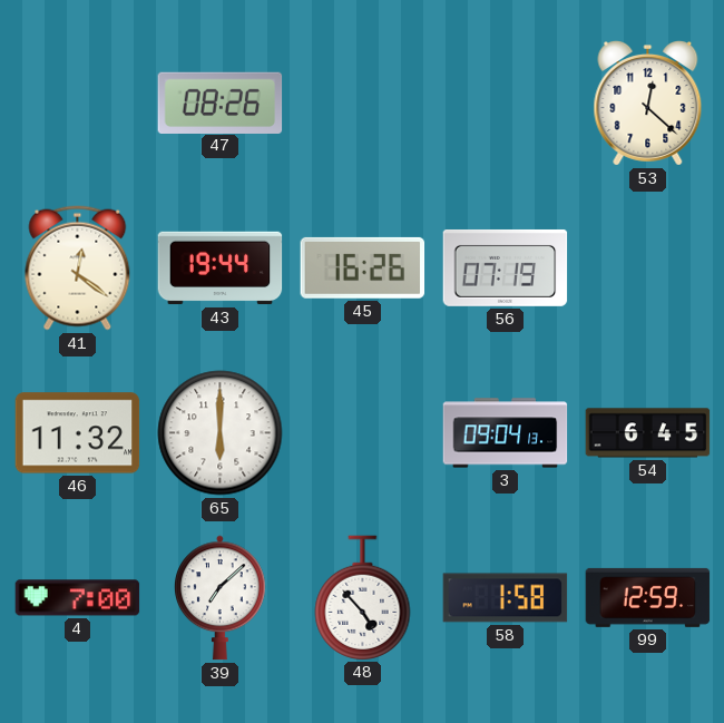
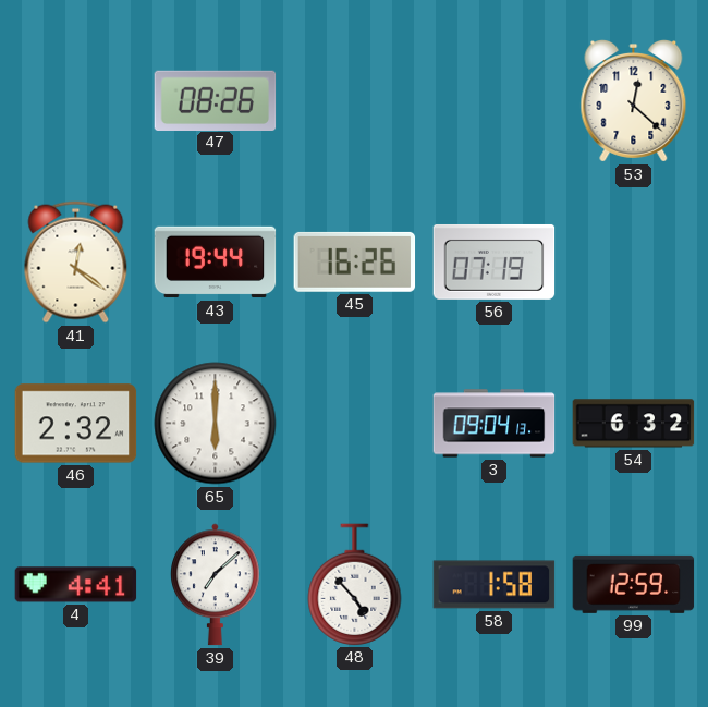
46: 11:32 -> 2:32
54: 6:45 -> 6:32
4: 7:00 -> 4:41
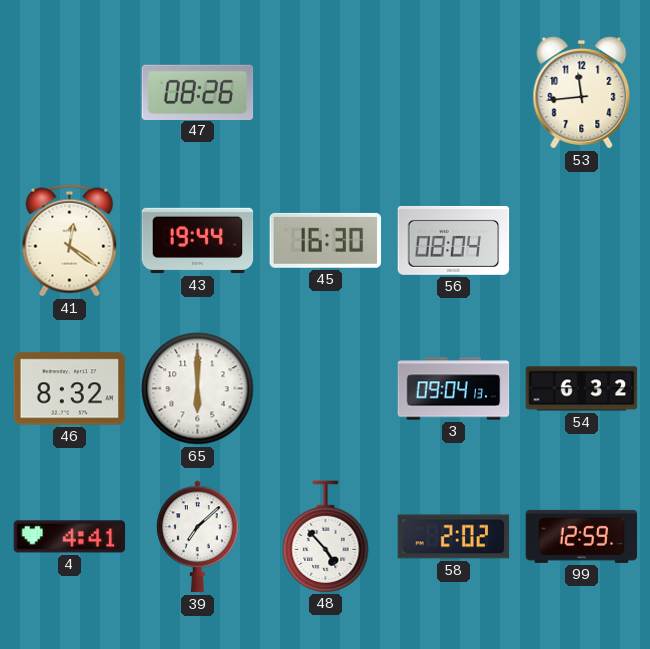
53: 12:22 -> 11:44
45: 16:26 -> 16:30
56: 07:19 -> 08:04
46: 2:32 -> 8:32
58: 1:58 -> 2:02
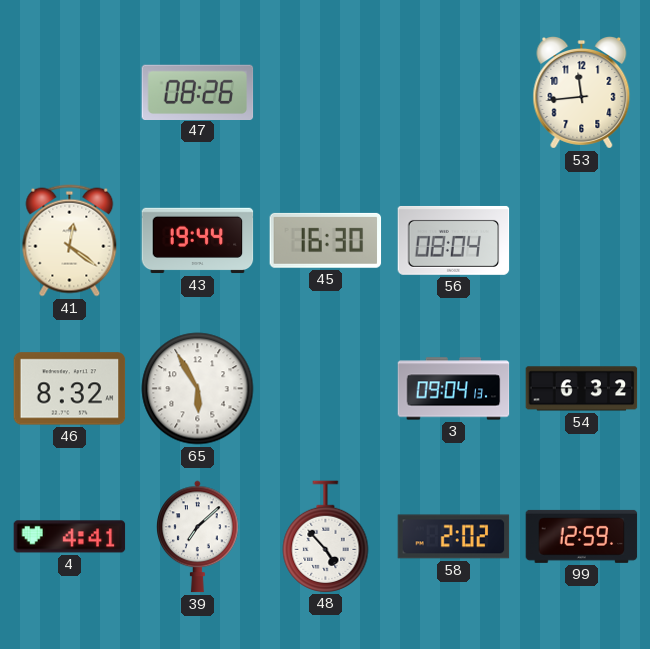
65: 6:00 -> 5:55
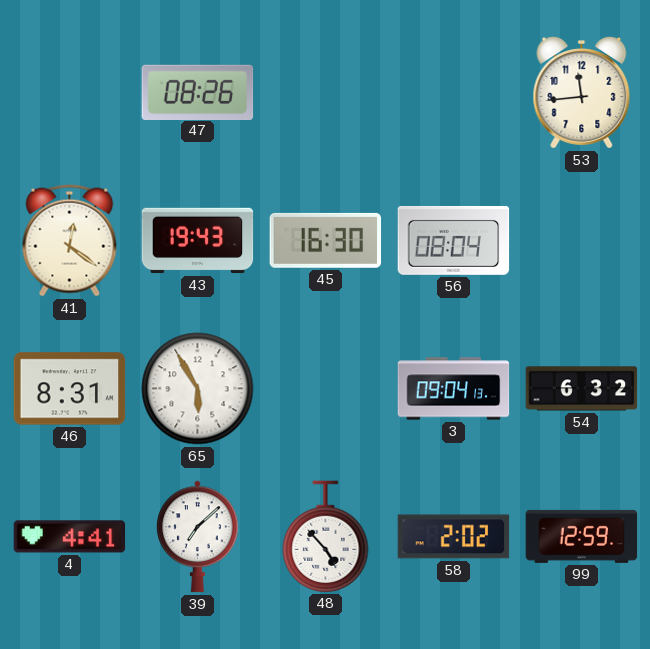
43: 19:44 -> 19:43
46: 8:32 -> 8:31
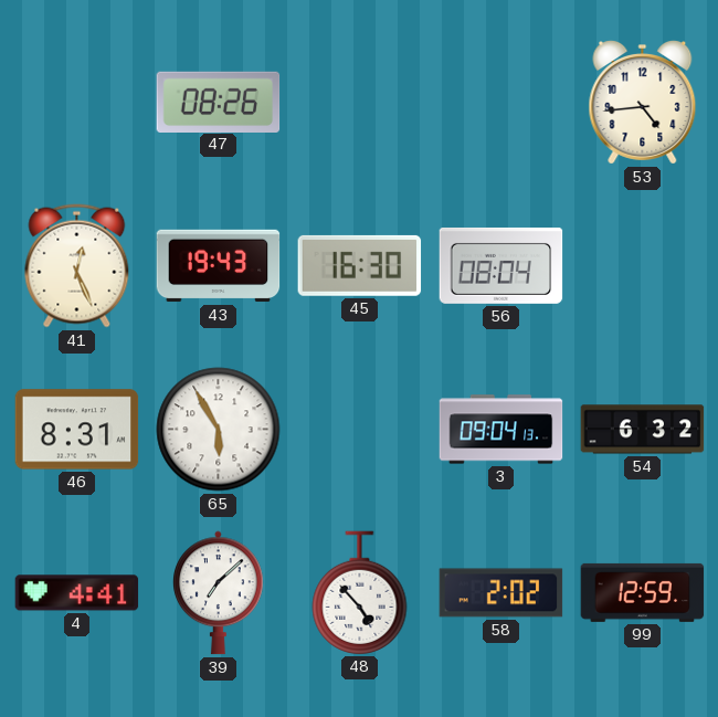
53: 11:44 -> 4:44
41: 12:21 -> 12:26
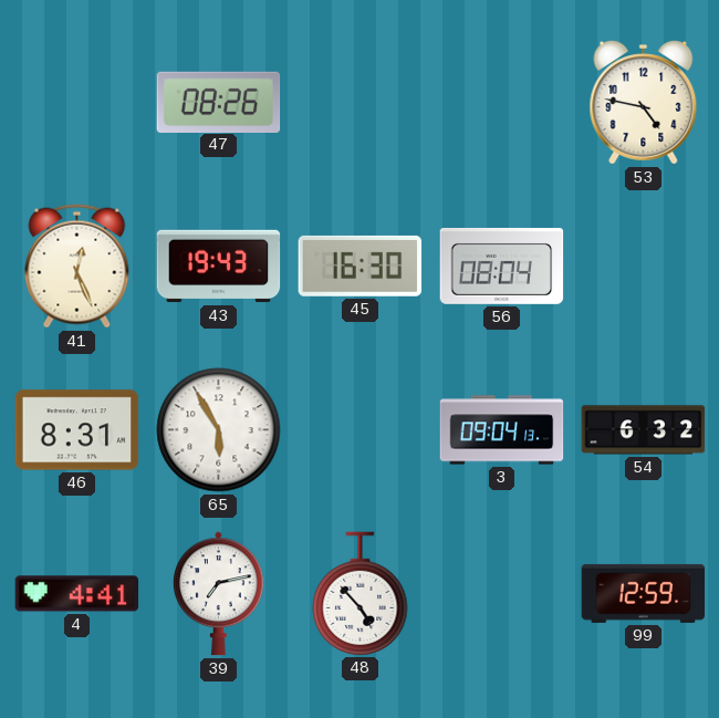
53: 4:44 -> 4:47
39: 7:08 -> 7:13
58: 2:02 -> none
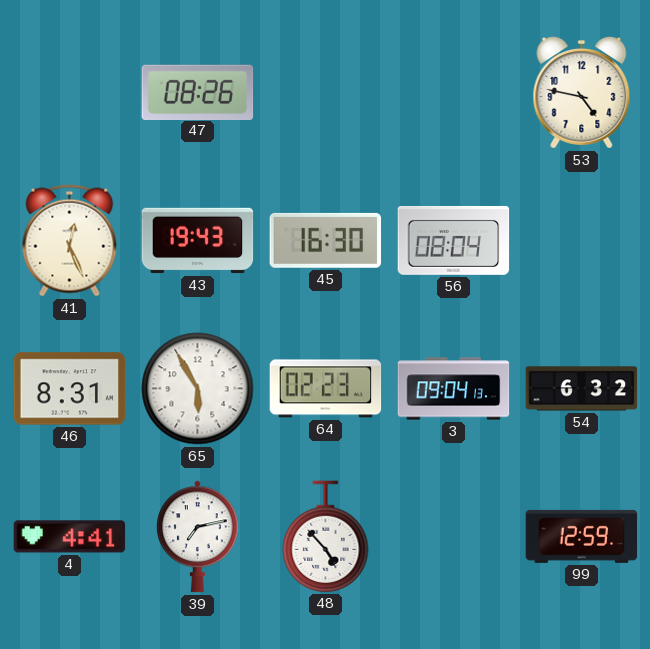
64: none -> 02:23
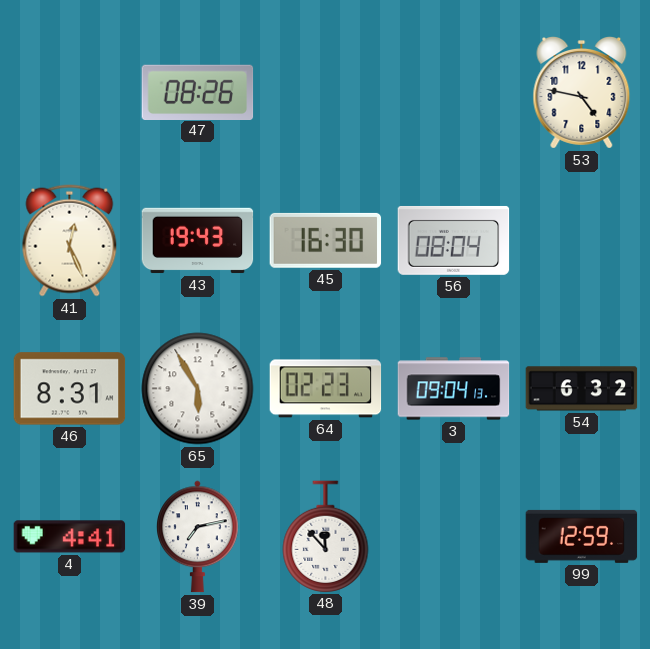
48: 4:53 -> 11:53
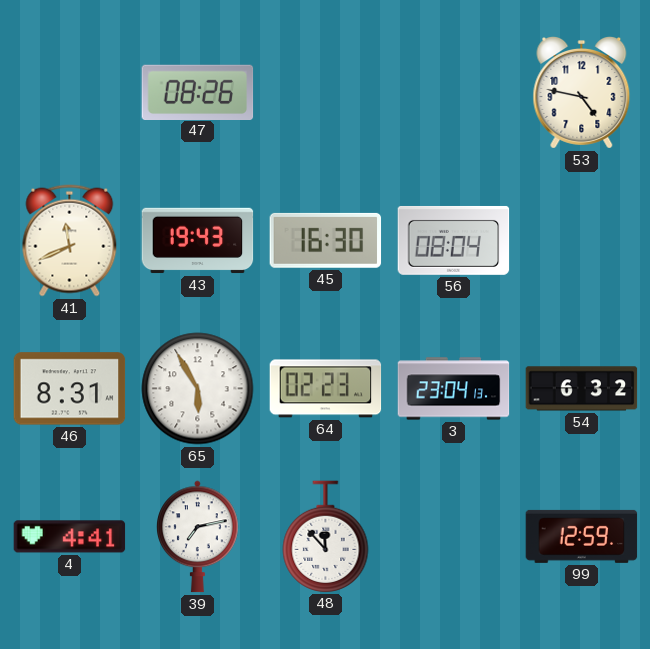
41: 12:26 -> 11:41
3: 09:04 -> 23:04
